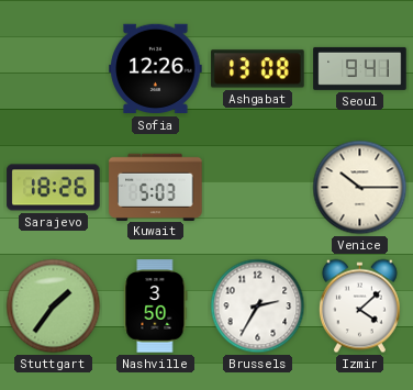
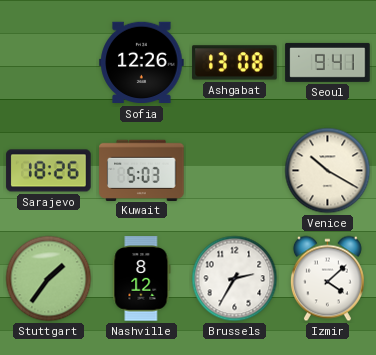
Venice: 10:15 -> 10:20
Nashville: 3:50 -> 8:12
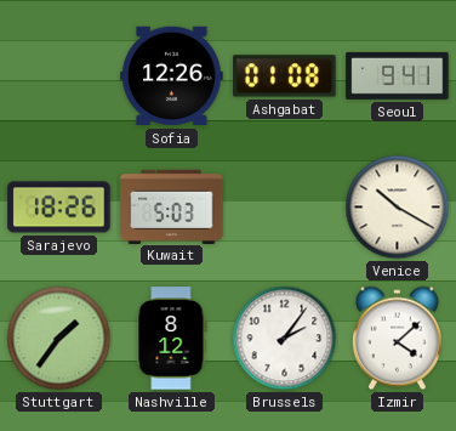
Ashgabat: 13:08 -> 01:08
Brussels: 2:35 -> 2:06
